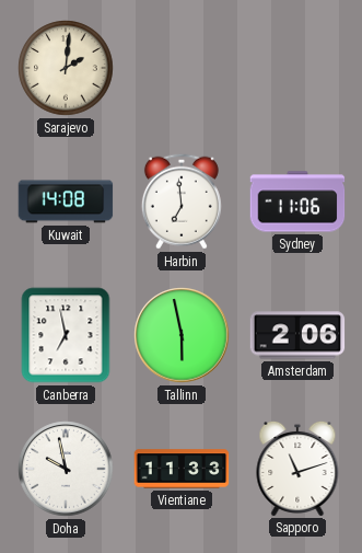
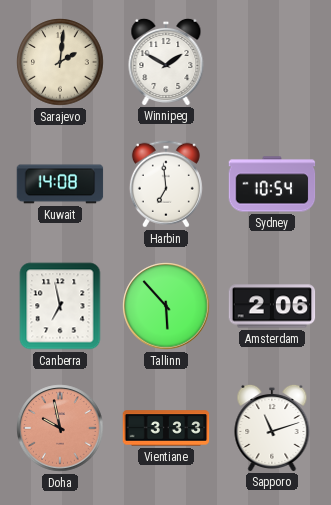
Winnipeg: none -> 1:50
Sydney: 11:06 -> 10:54
Tallinn: 5:58 -> 5:53
Doha dial: white -> salmon
Vientiane: 11:33 -> 3:33
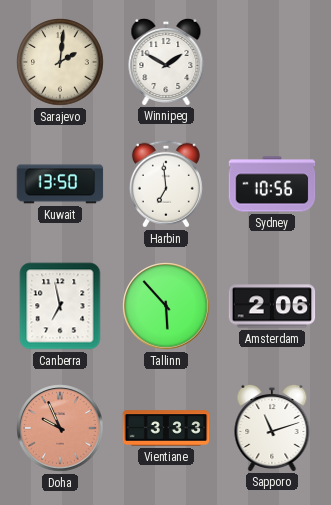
Kuwait: 14:08 -> 13:50
Sydney: 10:54 -> 10:56
Doha: 9:58 -> 9:56
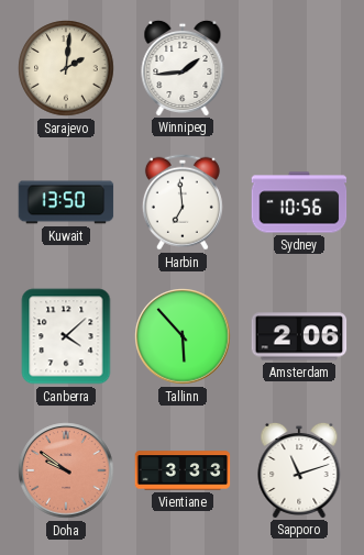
Winnipeg: 1:50 -> 1:44
Canberra: 6:58 -> 4:08
Doha: 9:56 -> 9:51
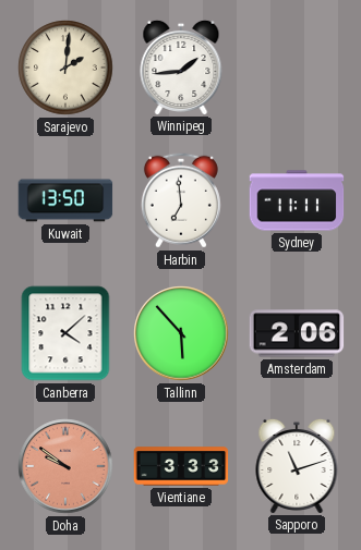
Sydney: 10:56 -> 11:11
